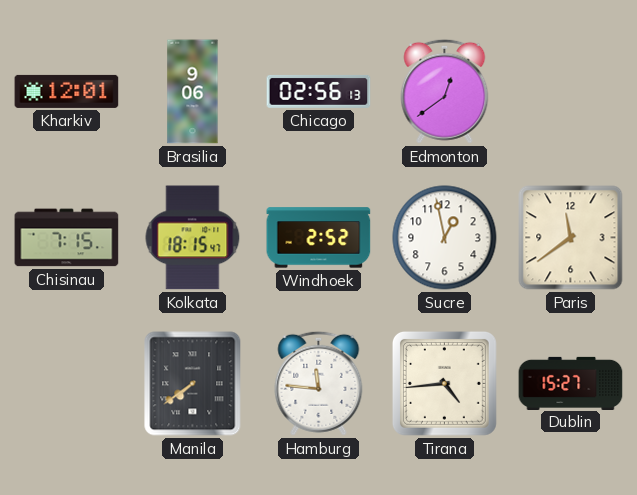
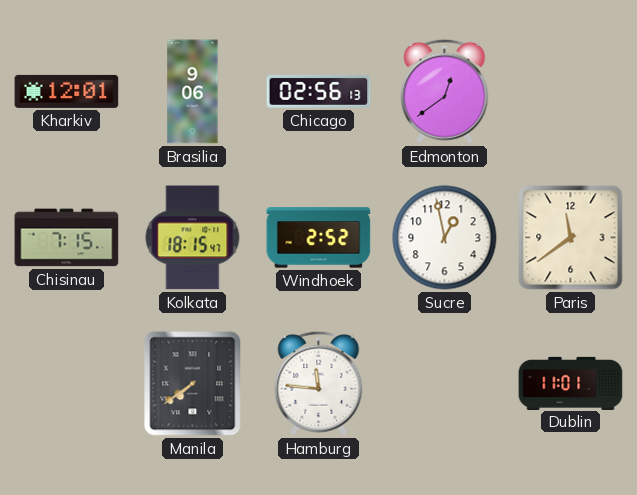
Tirana: 4:44 -> none
Dublin: 15:27 -> 11:01
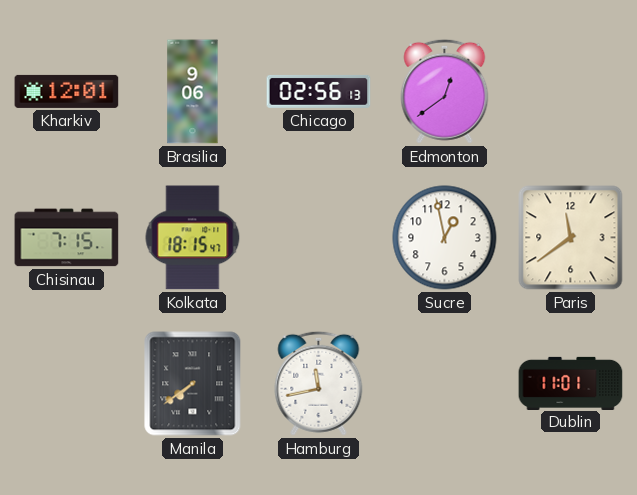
Windhoek: 2:52 -> none
Hamburg: 11:46 -> 11:43
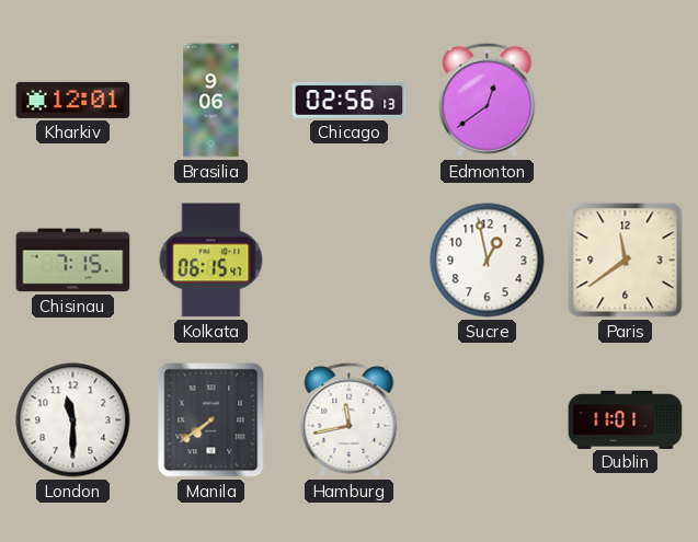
Kolkata: 18:15 -> 06:15
London: none -> 11:30
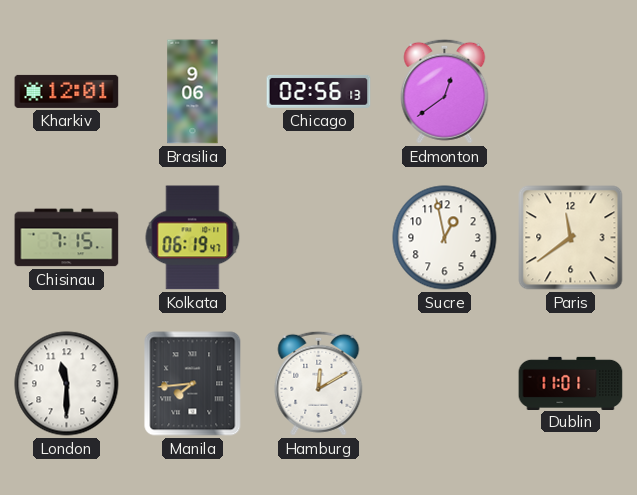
Kolkata: 06:15 -> 06:19
Manila: 7:39 -> 7:44
Hamburg: 11:43 -> 12:10
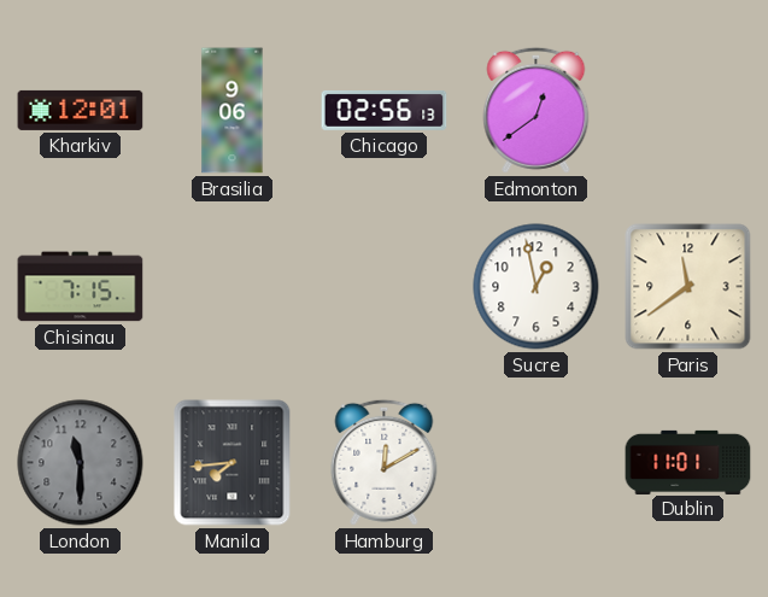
Kolkata: 06:19 -> none
London dial: white -> grey
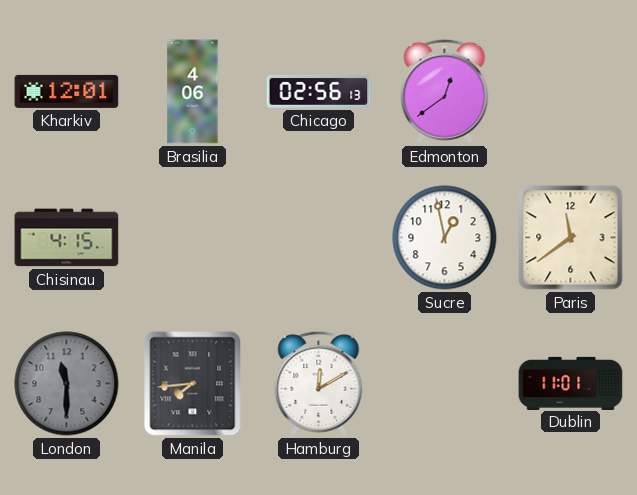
Brasilia: 9:06 -> 4:06
Chisinau: 7:15 -> 4:15
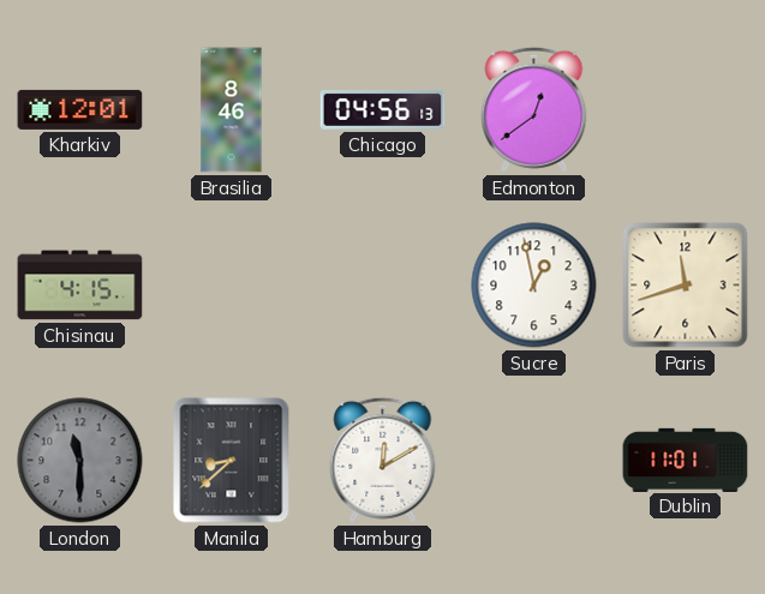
Brasilia: 4:06 -> 8:46
Chicago: 02:56 -> 04:56
Paris: 11:39 -> 11:42
Manila: 7:44 -> 8:38
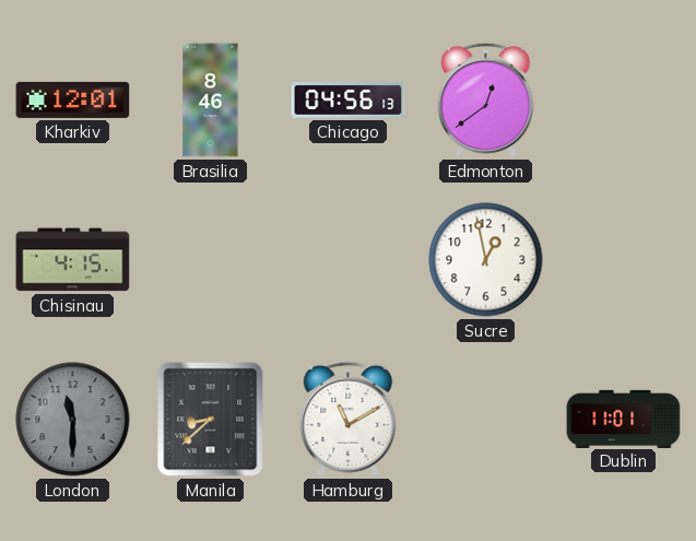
Paris: 11:42 -> none
Hamburg: 12:10 -> 11:10
